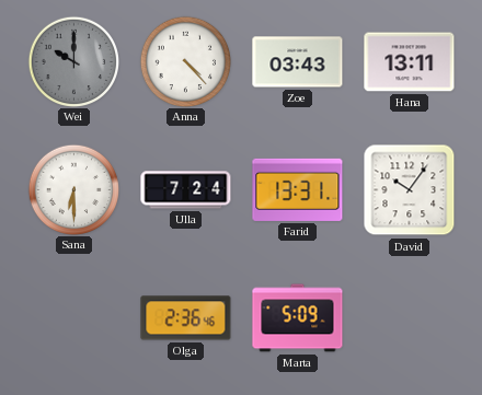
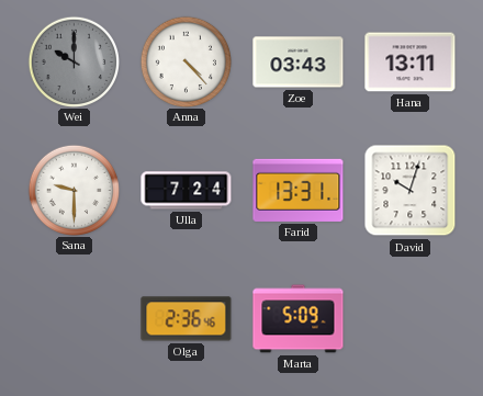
Sana: 6:30 -> 9:30
David: 10:06 -> 10:03
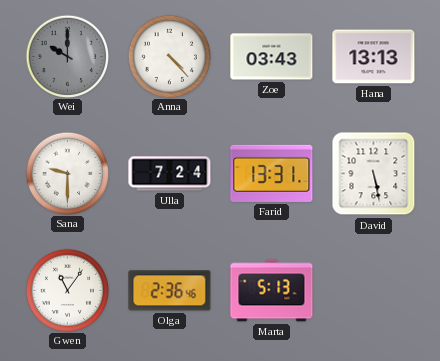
Hana: 13:11 -> 13:13
David: 10:03 -> 5:28
Gwen: none -> 11:06
Marta: 5:09 -> 5:13
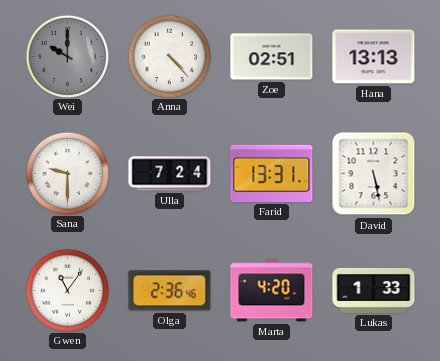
Zoe: 03:43 -> 02:51
Marta: 5:13 -> 4:20
Lukas: none -> 1:33
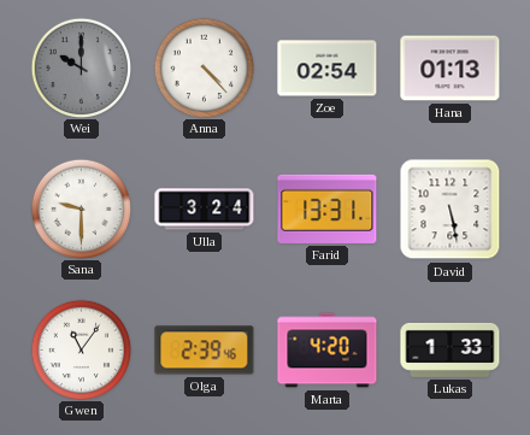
Zoe: 02:51 -> 02:54
Hana: 13:13 -> 01:13
Ulla: 7:24 -> 3:24
Olga: 2:36 -> 2:39
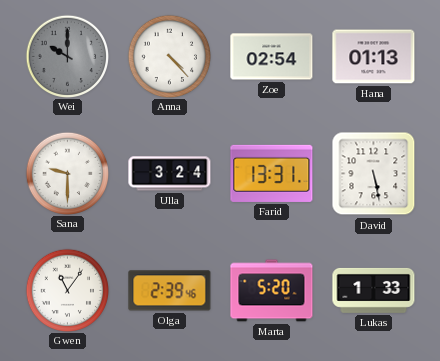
Marta: 4:20 -> 5:20
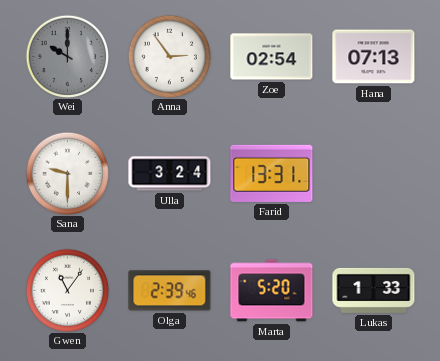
Anna: 4:23 -> 2:54
Hana: 01:13 -> 07:13
David: 5:28 -> none
